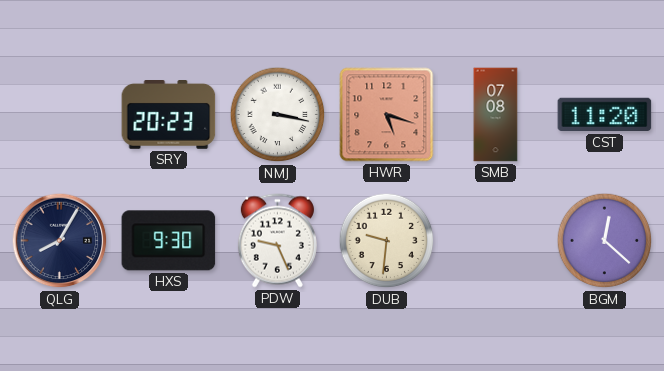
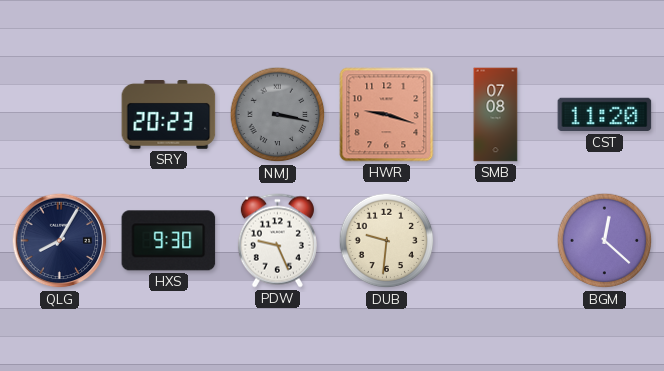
NMJ dial: white -> grey
HWR: 5:18 -> 9:18
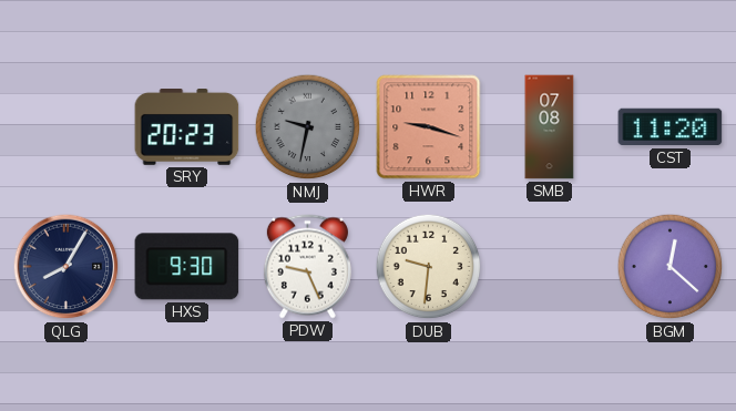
NMJ: 3:17 -> 9:32
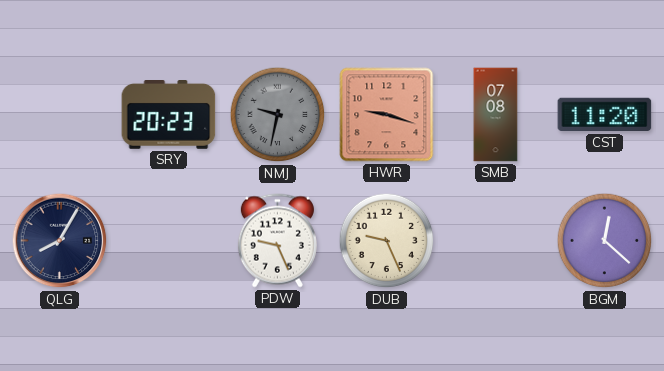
HXS: 9:30 -> none
DUB: 9:31 -> 9:26
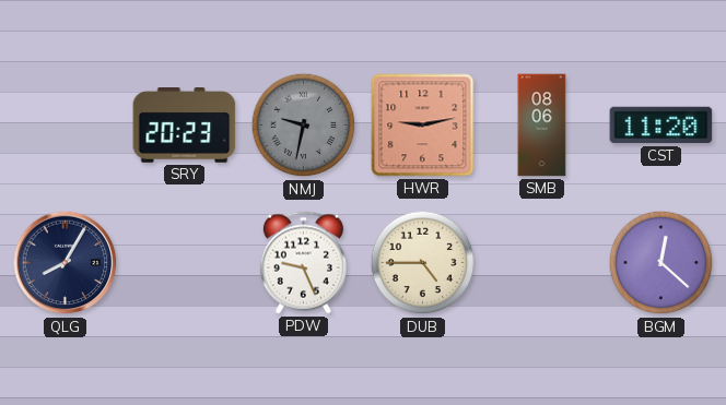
HWR: 9:18 -> 9:13
SMB: 07:08 -> 08:06
DUB: 9:26 -> 4:45
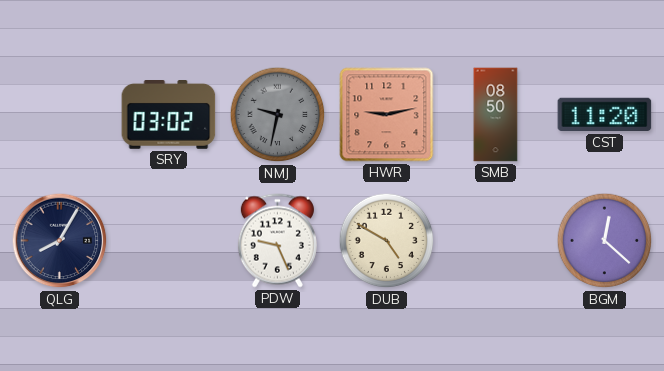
SRY: 20:23 -> 03:02
SMB: 08:06 -> 08:50
DUB: 4:45 -> 4:50
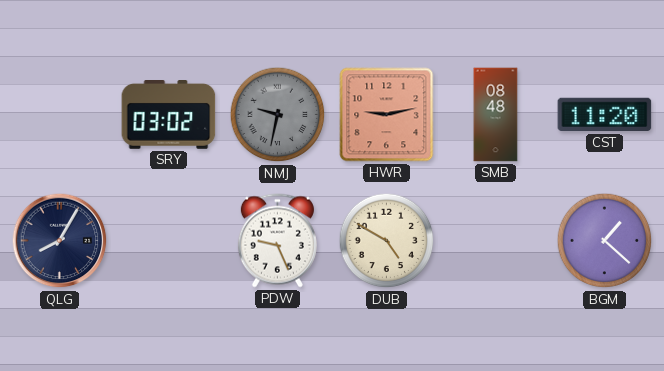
SMB: 08:50 -> 08:48
BGM: 12:22 -> 1:22
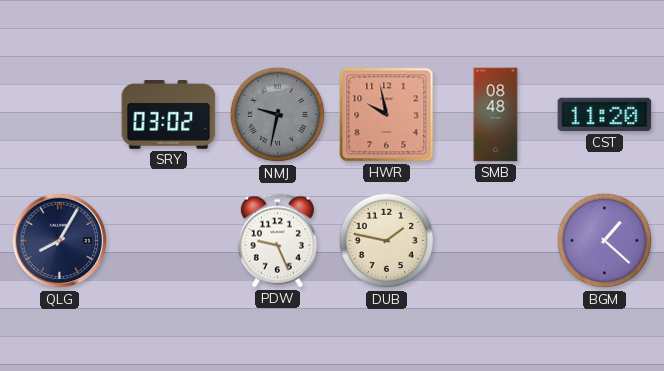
HWR: 9:13 -> 9:58
DUB: 4:50 -> 1:47
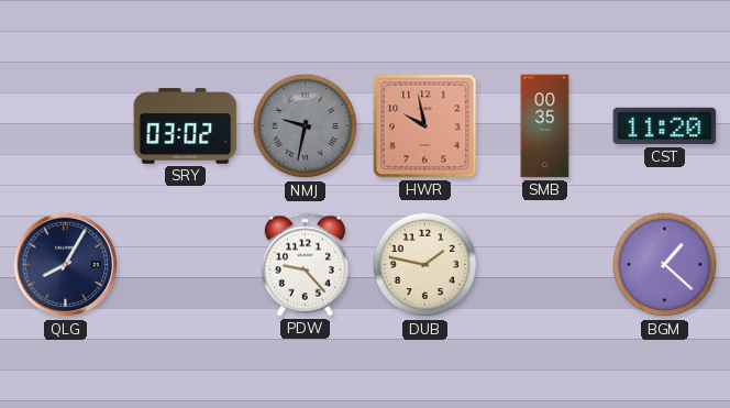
SMB: 08:48 -> 00:35
PDW: 9:26 -> 9:23
